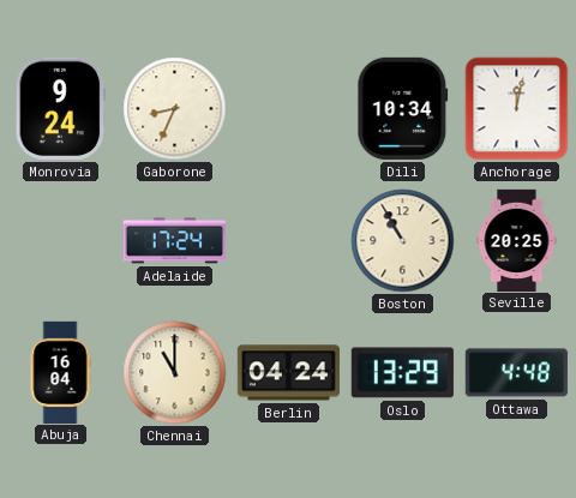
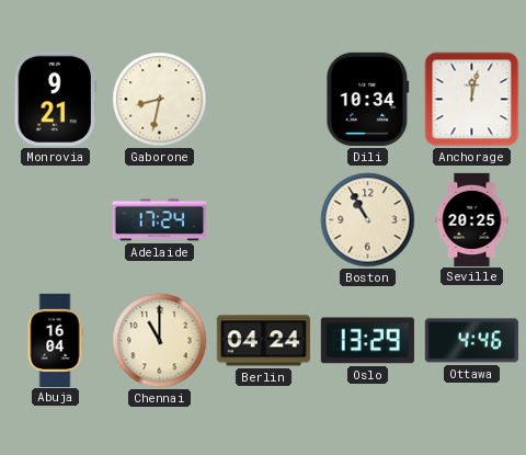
Monrovia: 9:24 -> 9:21
Gaborone: 8:34 -> 8:32
Ottawa: 4:48 -> 4:46
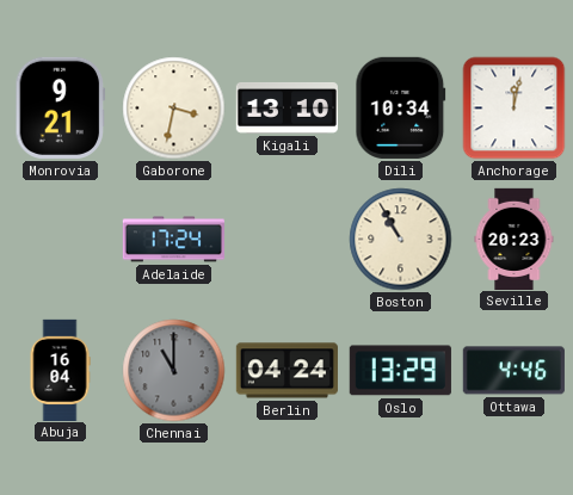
Gaborone: 8:32 -> 3:32
Kigali: none -> 13:10
Seville: 20:25 -> 20:23
Chennai dial: cream -> grey
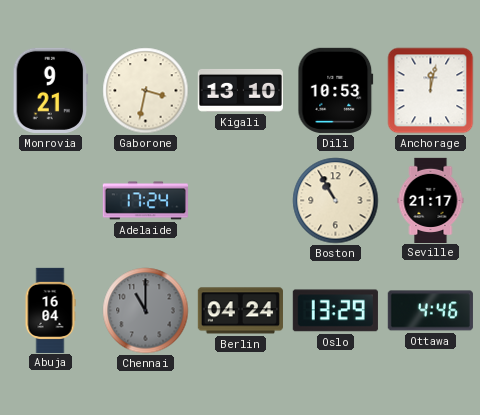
Dili: 10:34 -> 10:53
Seville: 20:23 -> 21:17
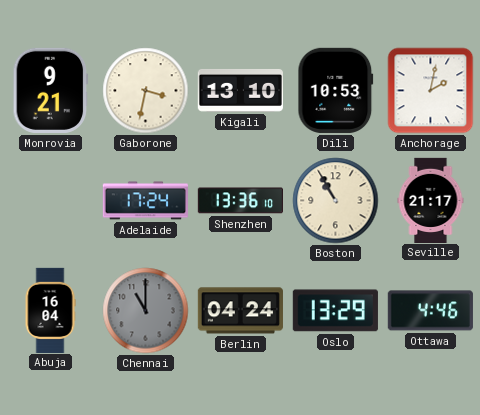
Anchorage: 12:02 -> 2:02
Shenzhen: none -> 13:36
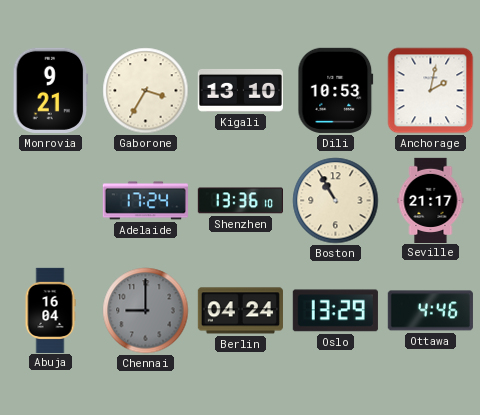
Gaborone: 3:32 -> 3:35
Chennai: 11:00 -> 9:00
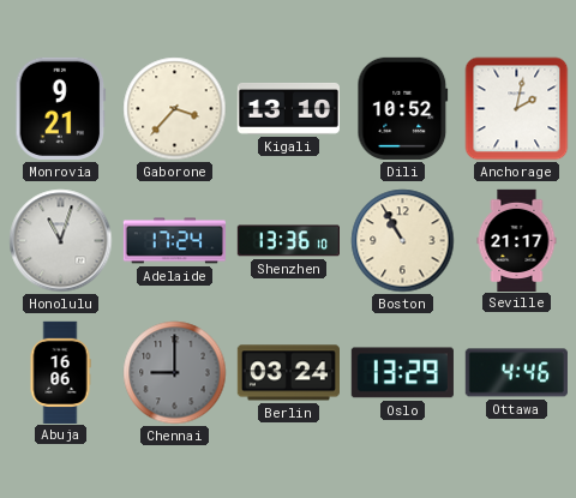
Gaborone: 3:35 -> 3:37
Dili: 10:53 -> 10:52
Honolulu: none -> 11:03
Abuja: 16:04 -> 16:06
Berlin: 04:24 -> 03:24
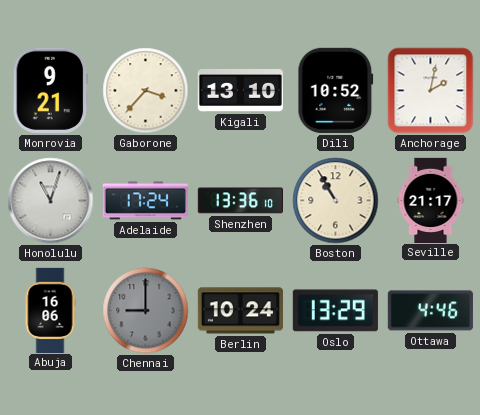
Berlin: 03:24 -> 10:24
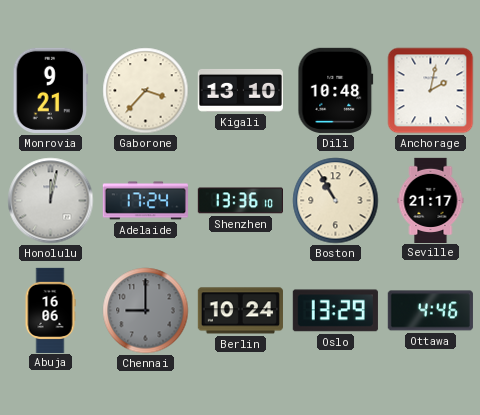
Dili: 10:52 -> 10:48
Honolulu: 11:03 -> 12:02
